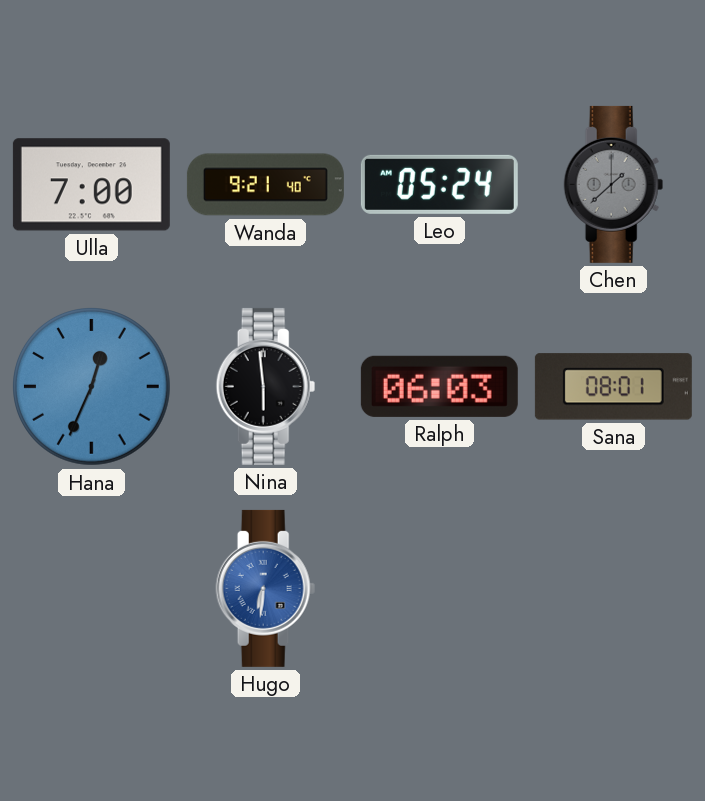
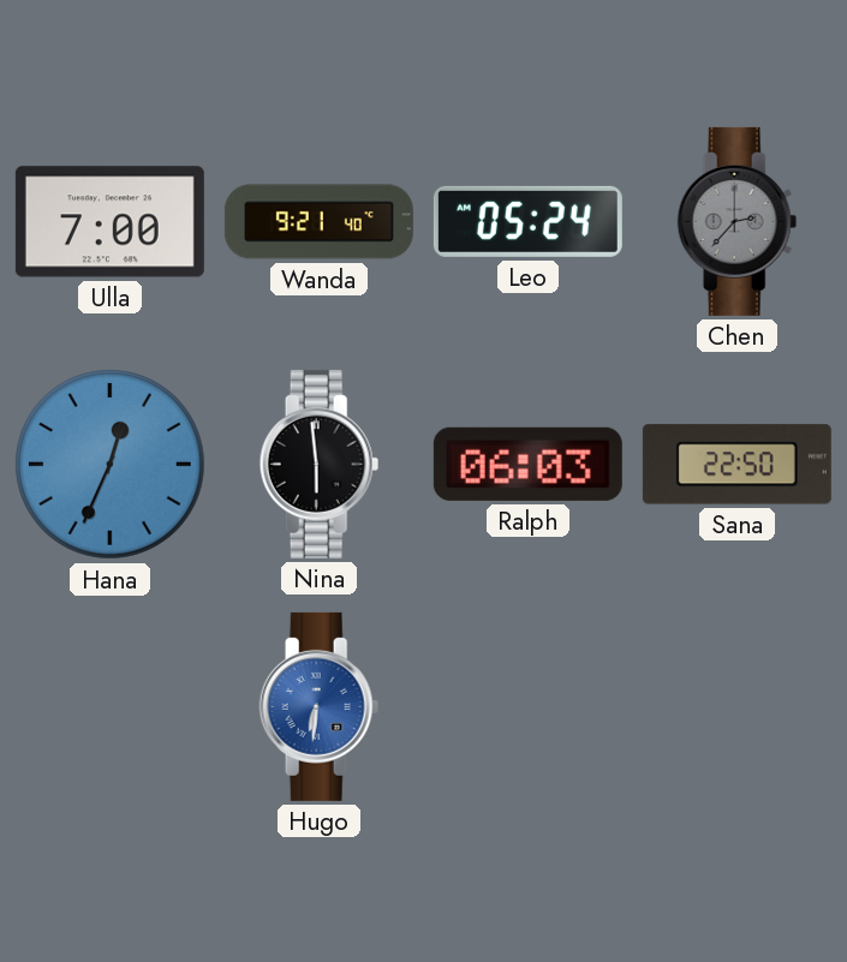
Chen: 1:38 -> 2:37
Sana: 08:01 -> 22:50
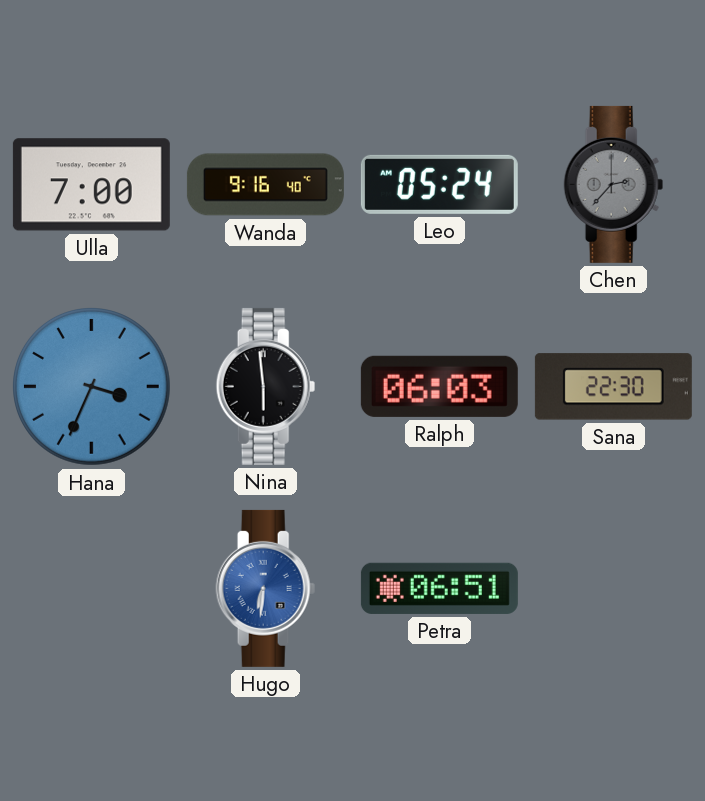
Wanda: 9:21 -> 9:16
Hana: 12:34 -> 3:34
Sana: 22:50 -> 22:30
Petra: none -> 06:51
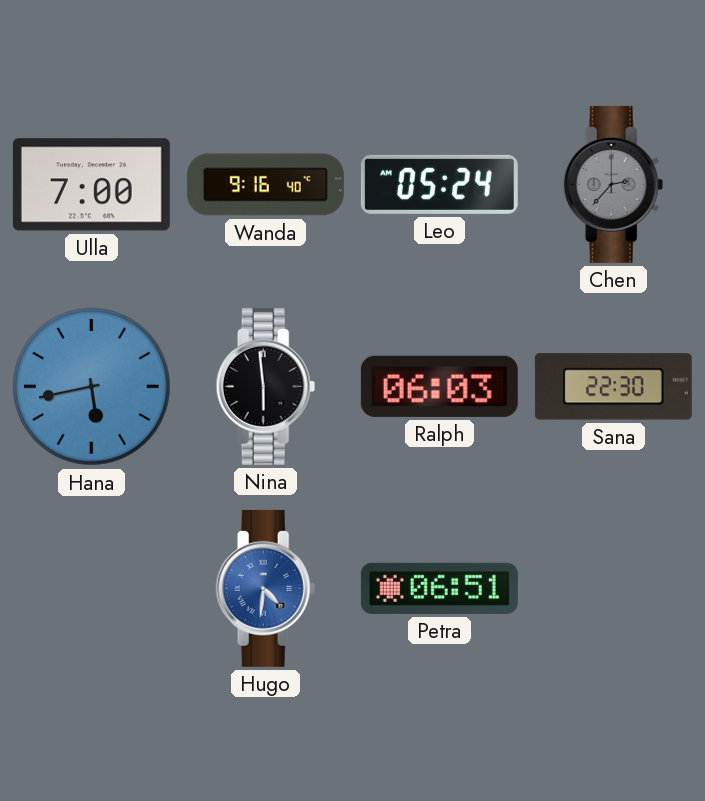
Hana: 3:34 -> 5:43
Hugo: 6:31 -> 4:31
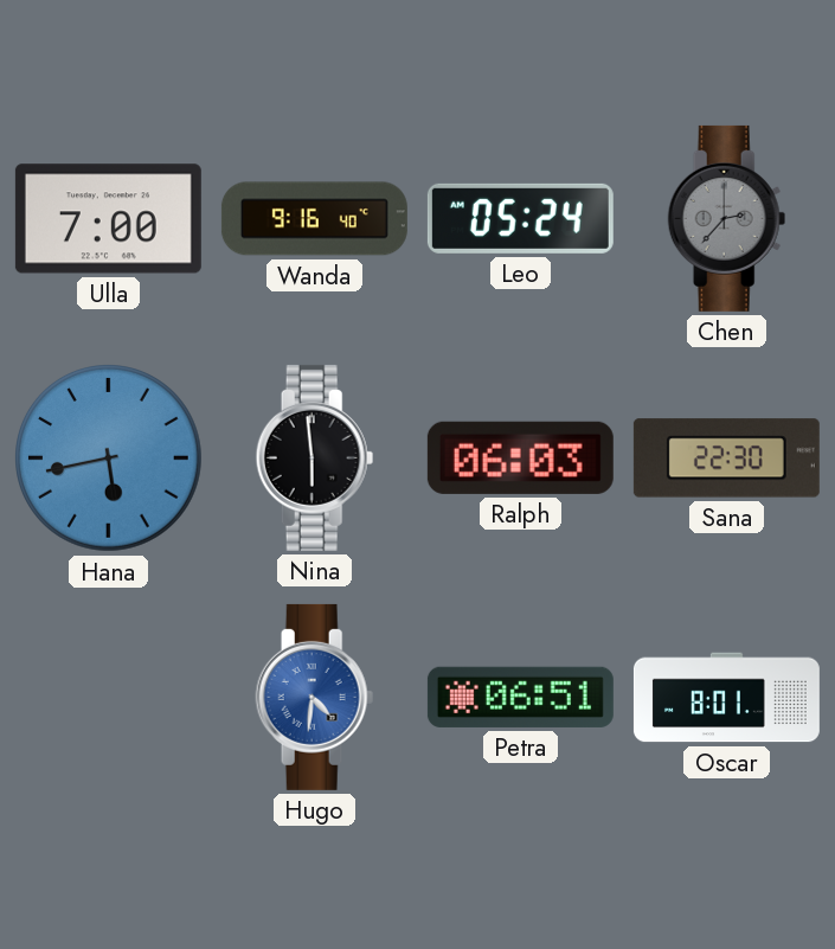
Oscar: none -> 8:01
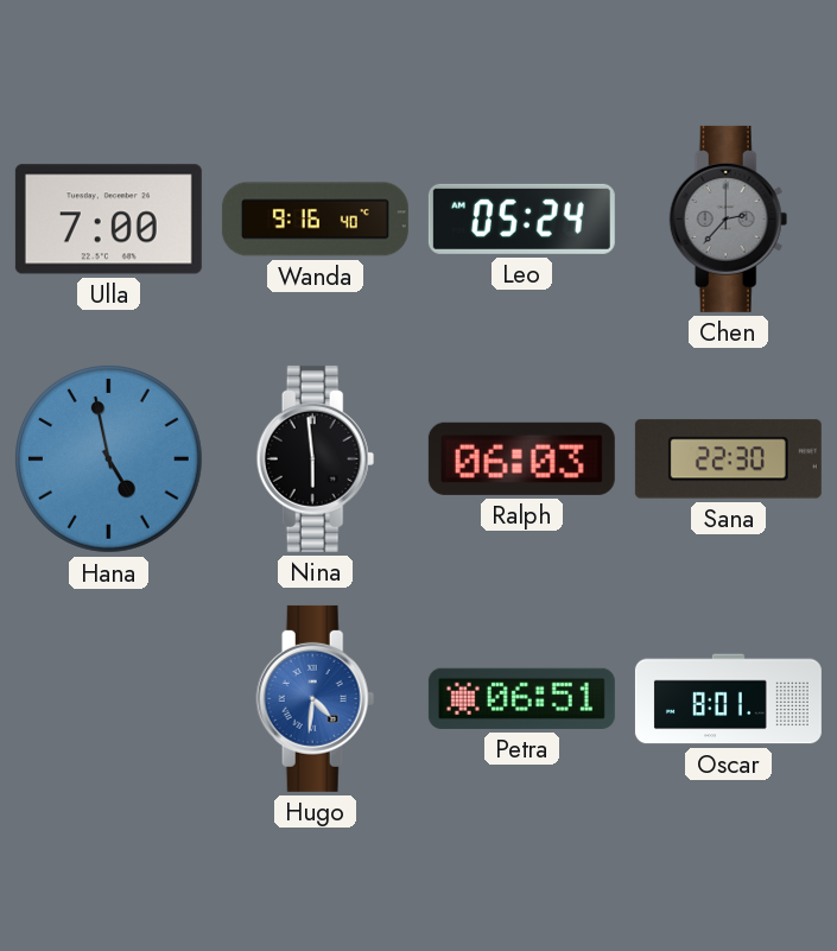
Hana: 5:43 -> 4:58
